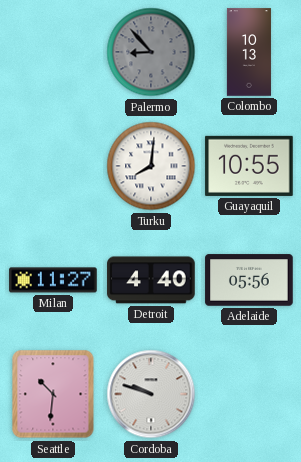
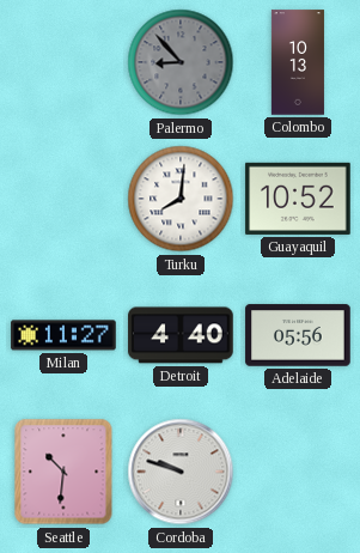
Guayaquil: 10:55 -> 10:52
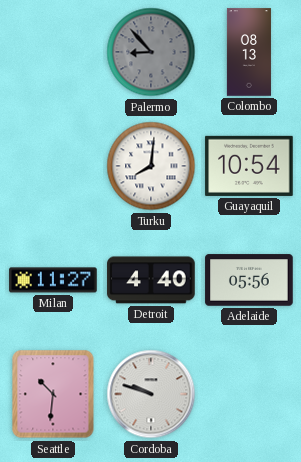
Colombo: 10:13 -> 08:13
Guayaquil: 10:52 -> 10:54
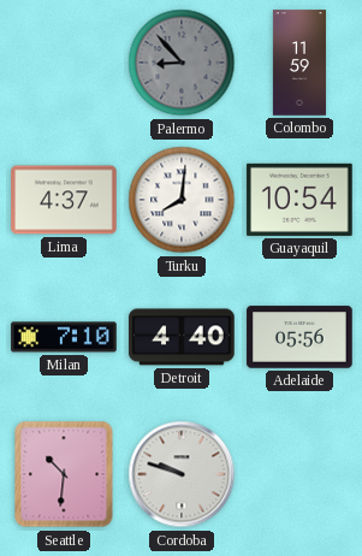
Colombo: 08:13 -> 11:59
Lima: none -> 4:37
Milan: 11:27 -> 7:10
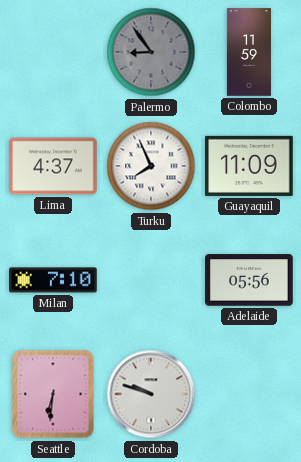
Palermo: 8:53 -> 8:54
Turku: 8:01 -> 7:56
Guayaquil: 10:54 -> 11:09
Detroit: 4:40 -> none
Seattle: 10:31 -> 6:31
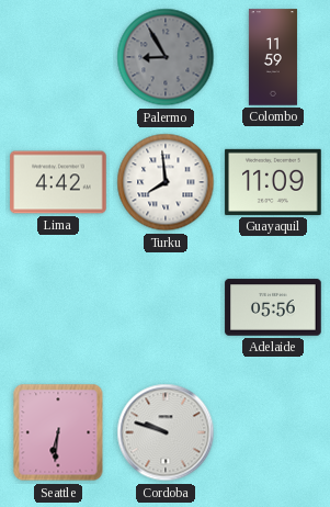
Palermo: 8:54 -> 8:55
Lima: 4:37 -> 4:42
Turku: 7:56 -> 7:59
Milan: 7:10 -> none
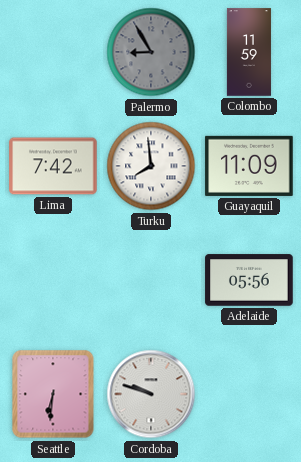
Lima: 4:42 -> 7:42
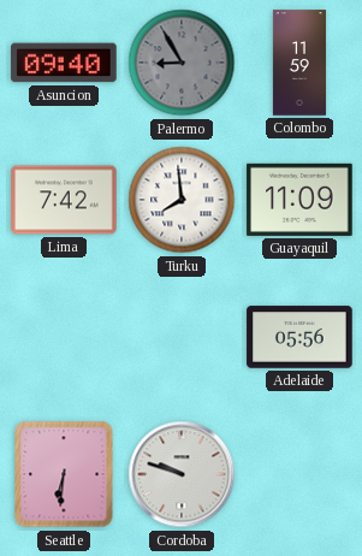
Asuncion: none -> 09:40
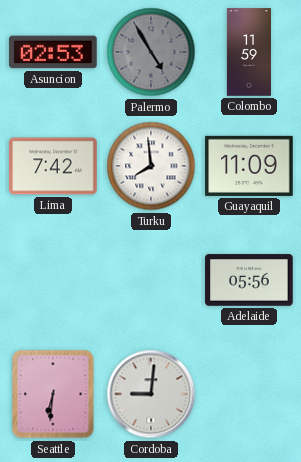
Asuncion: 09:40 -> 02:53
Palermo: 8:55 -> 4:55
Cordoba: 9:48 -> 9:01
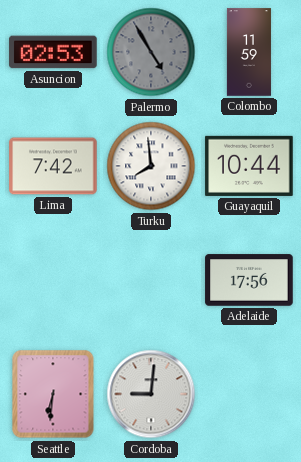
Guayaquil: 11:09 -> 10:44
Adelaide: 05:56 -> 17:56
